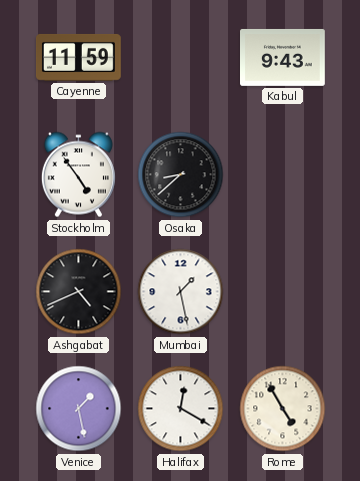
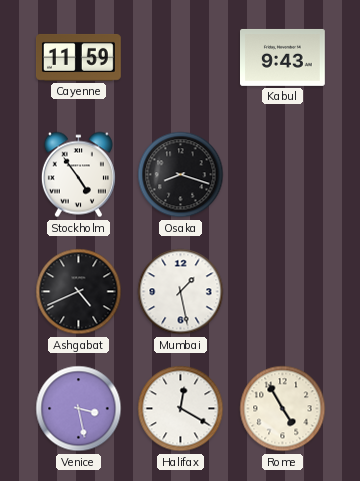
Osaka: 8:38 -> 8:18
Venice: 1:28 -> 3:28
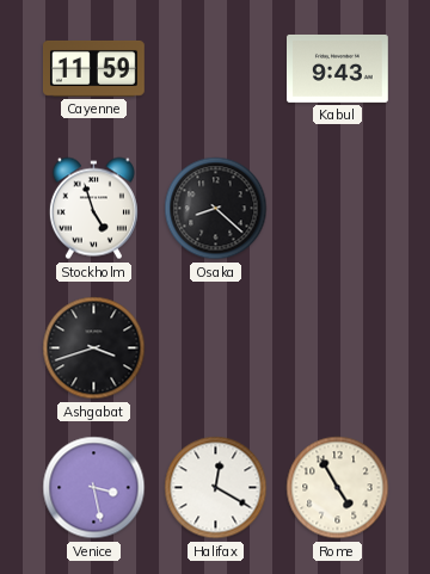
Stockholm: 4:54 -> 4:57
Osaka: 8:18 -> 8:22
Ashgabat: 4:41 -> 3:42
Mumbai: 1:28 -> none
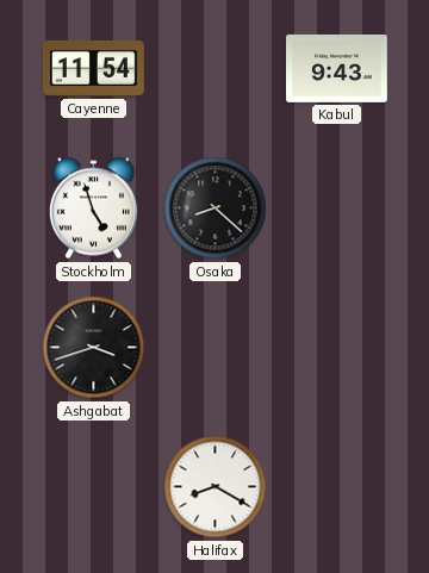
Cayenne: 11:59 -> 11:54
Venice: 3:28 -> none
Halifax: 12:20 -> 8:20
Rome: 4:55 -> none
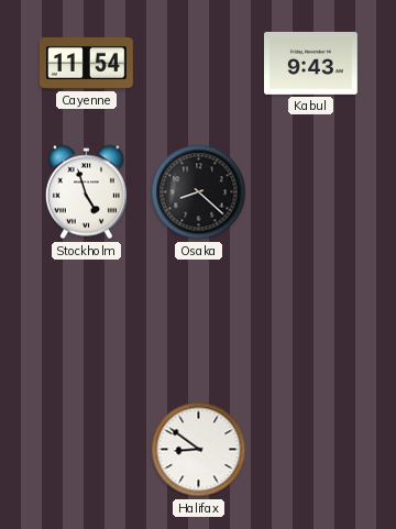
Ashgabat: 3:42 -> none
Halifax: 8:20 -> 8:51
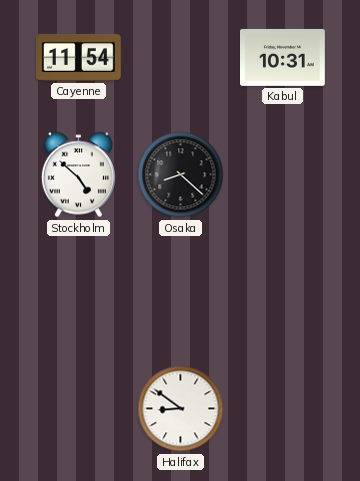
Kabul: 9:43 -> 10:31
Stockholm: 4:57 -> 4:52
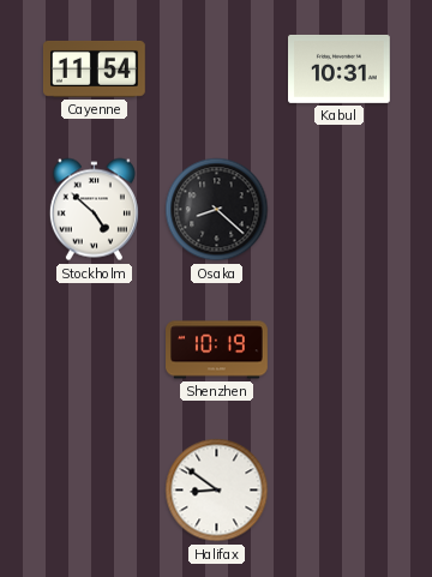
Shenzhen: none -> 10:19
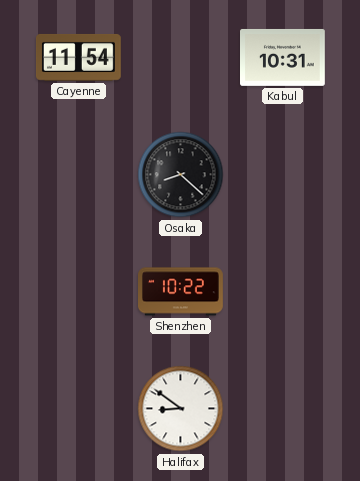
Stockholm: 4:52 -> none
Shenzhen: 10:19 -> 10:22
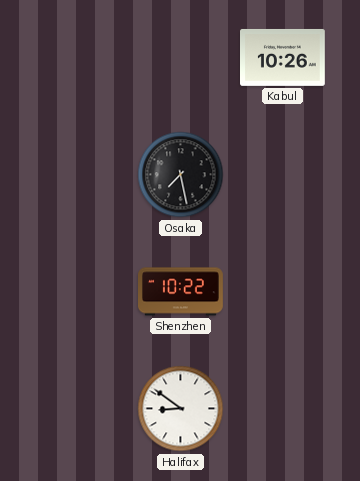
Cayenne: 11:54 -> none
Kabul: 10:31 -> 10:26
Osaka: 8:22 -> 7:28
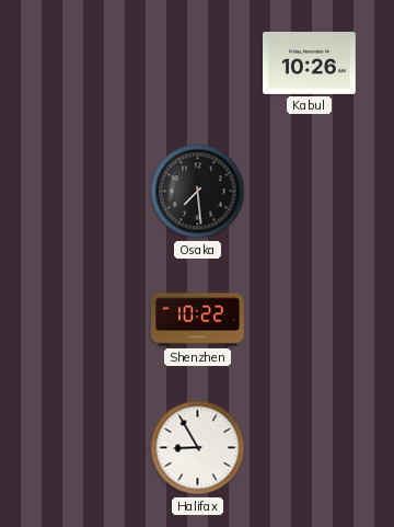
Osaka: 7:28 -> 7:29
Halifax: 8:51 -> 8:55
